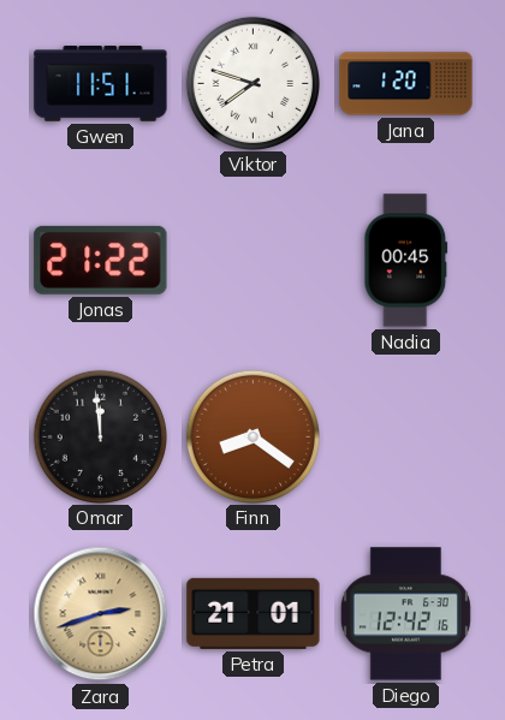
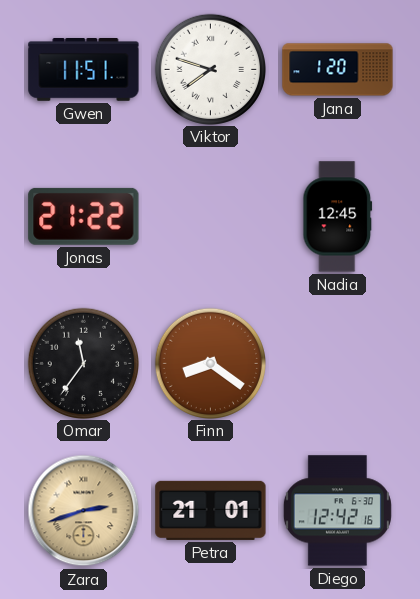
Nadia: 00:45 -> 12:45
Omar: 11:59 -> 11:36
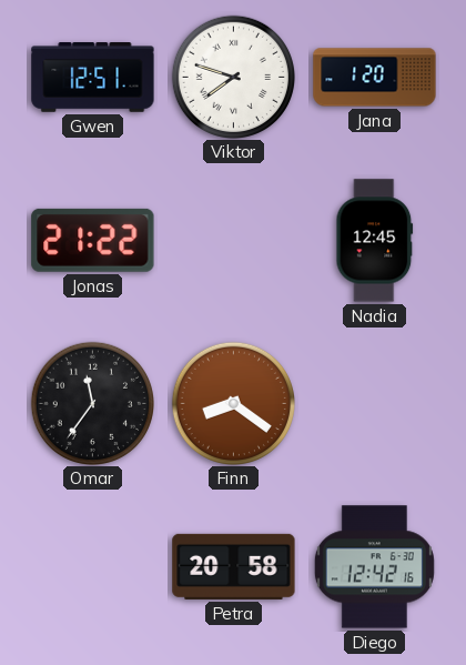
Gwen: 11:51 -> 12:51
Zara: 2:42 -> none
Petra: 21:01 -> 20:58
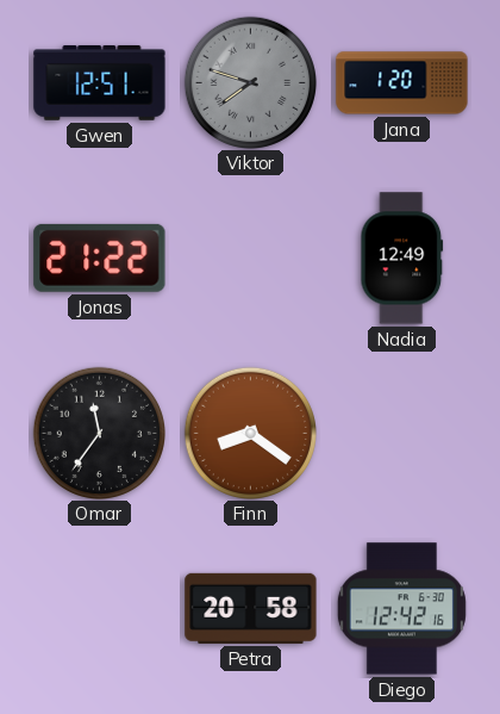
Viktor dial: white -> grey
Nadia: 12:45 -> 12:49
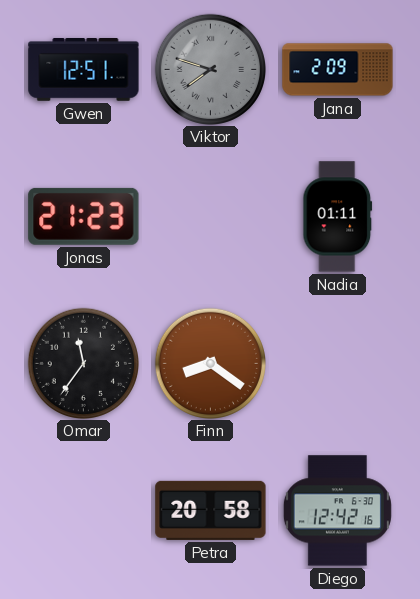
Jana: 1:20 -> 2:09
Jonas: 21:22 -> 21:23
Nadia: 12:49 -> 01:11
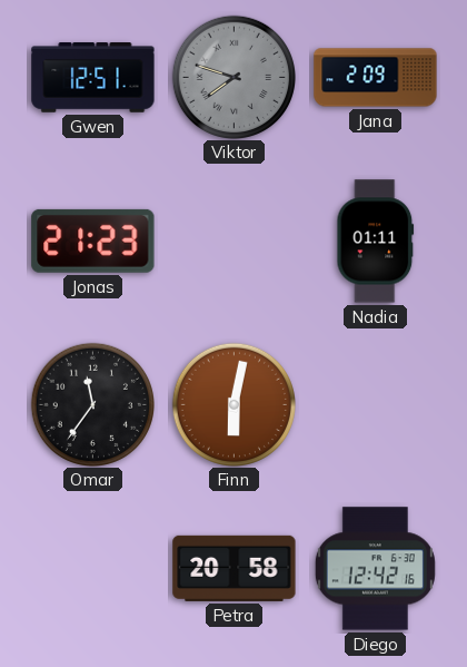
Finn: 8:21 -> 6:02
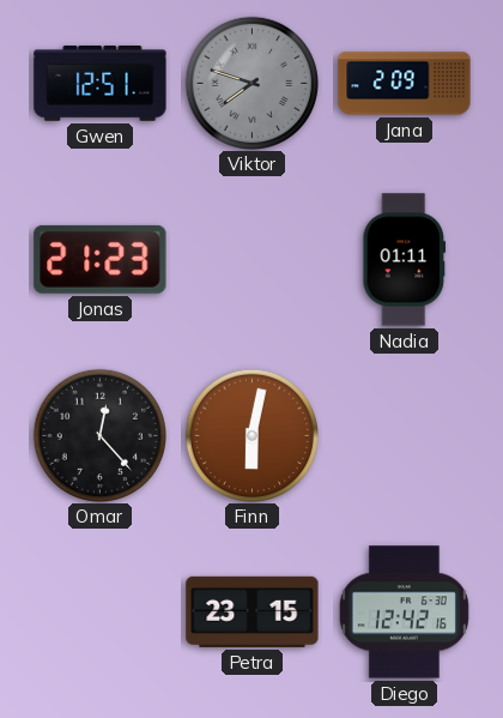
Omar: 11:36 -> 12:23
Petra: 20:58 -> 23:15
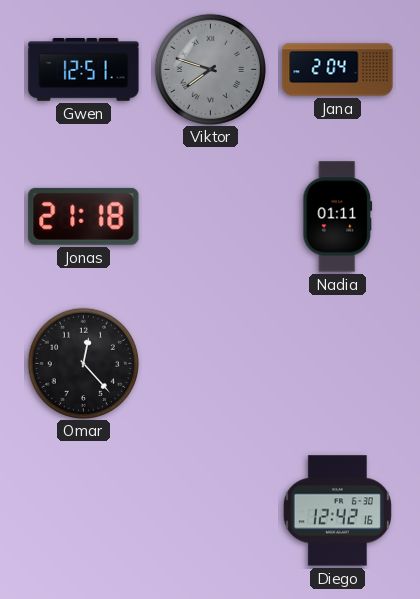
Jana: 2:09 -> 2:04
Jonas: 21:23 -> 21:18
Finn: 6:02 -> none
Petra: 23:15 -> none
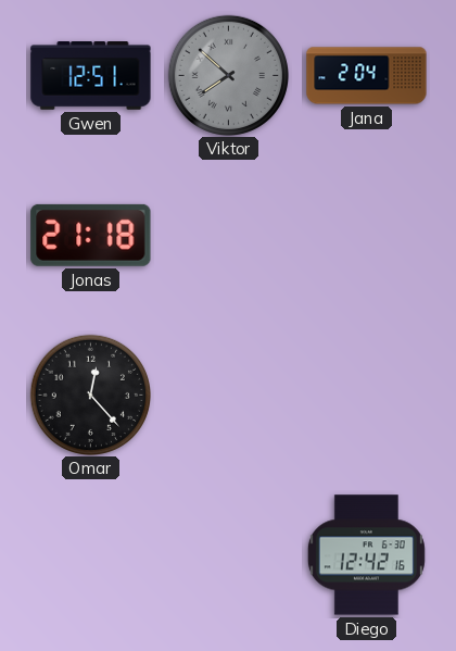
Viktor: 7:48 -> 7:52
Nadia: 01:11 -> none
